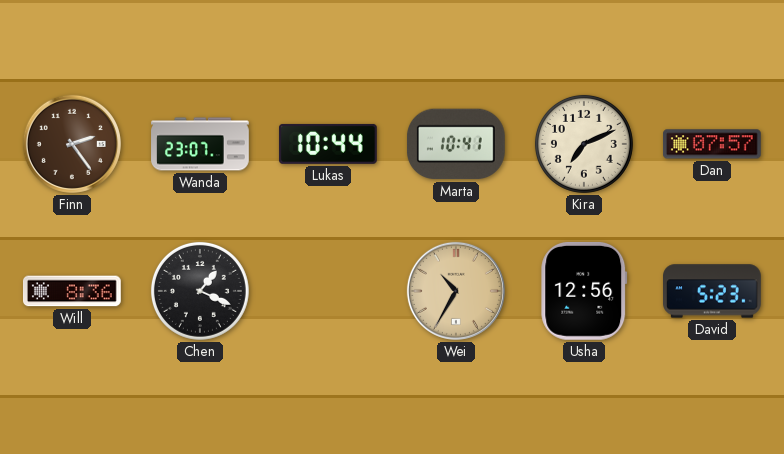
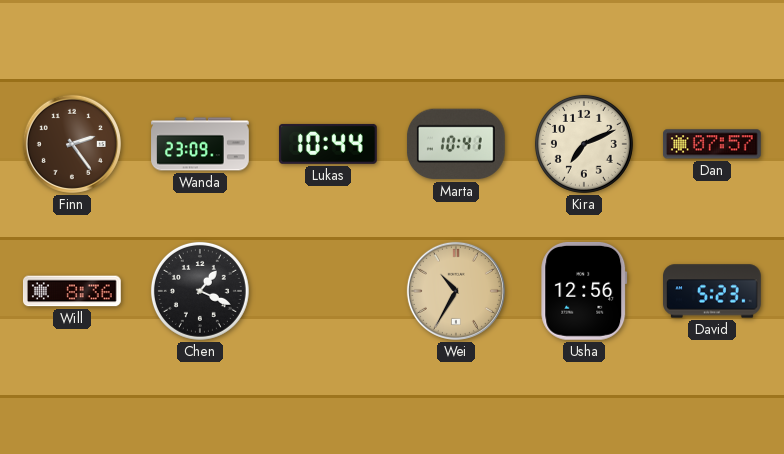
Wanda: 23:07 -> 23:09
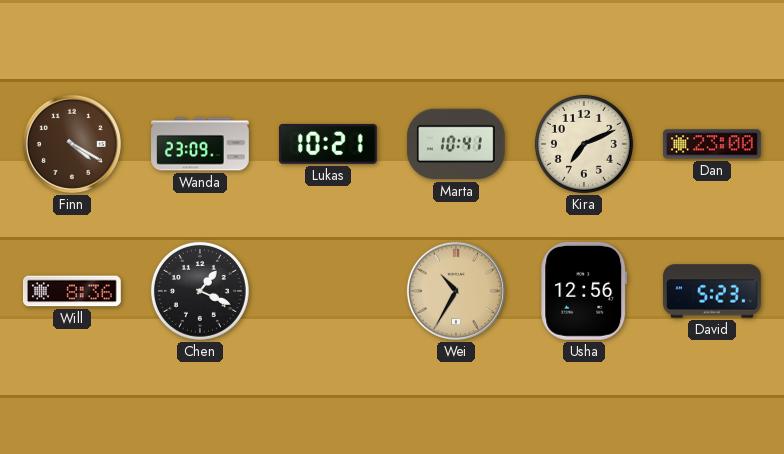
Finn: 2:24 -> 4:20
Lukas: 10:44 -> 10:21
Dan: 07:57 -> 23:00
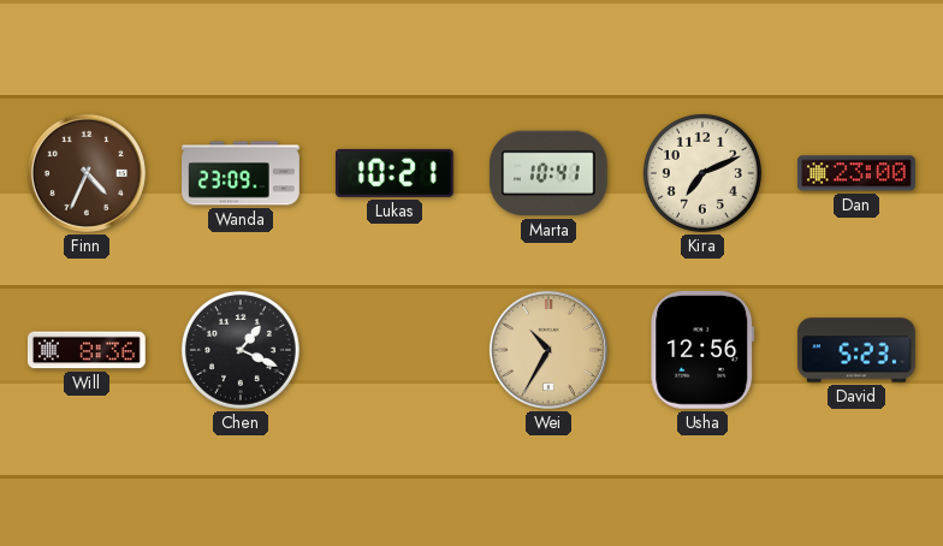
Finn: 4:20 -> 4:34
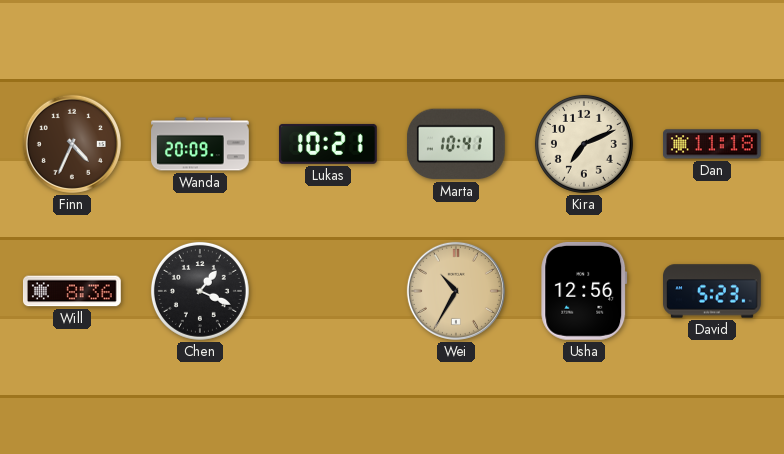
Wanda: 23:09 -> 20:09
Dan: 23:00 -> 11:18
